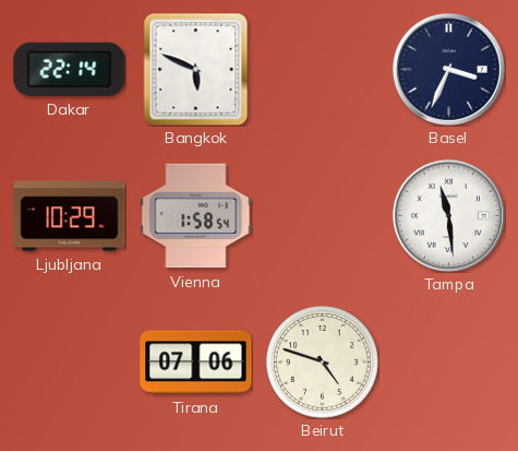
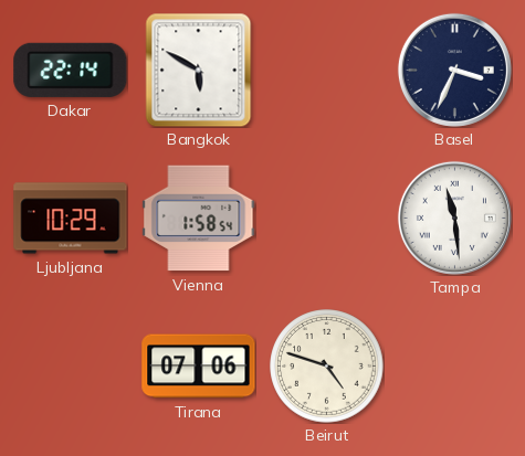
Bangkok: 5:49 -> 5:50
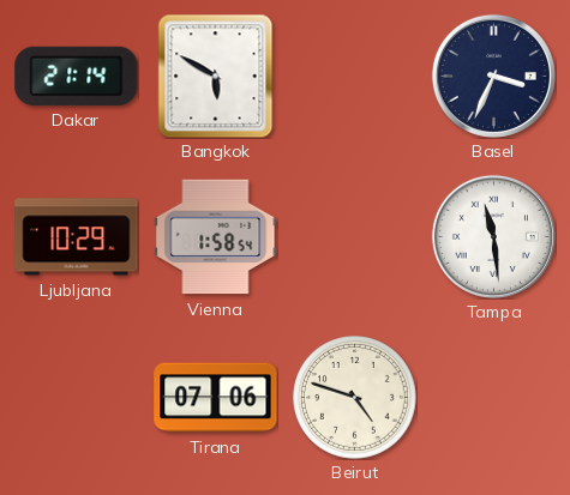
Dakar: 22:14 -> 21:14
